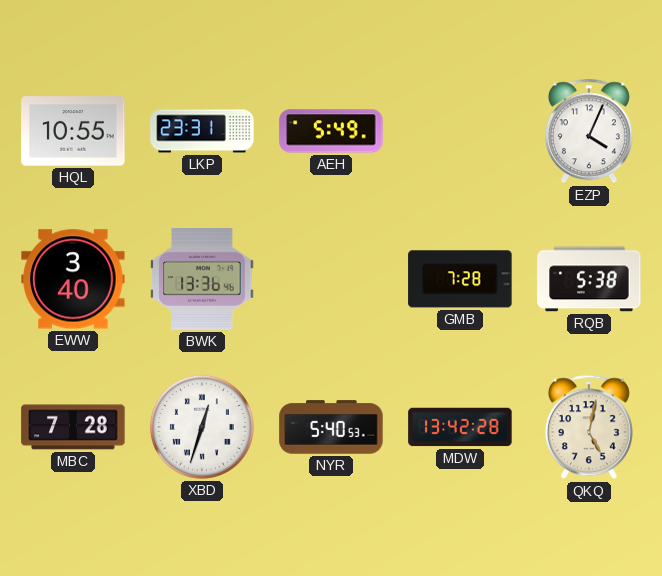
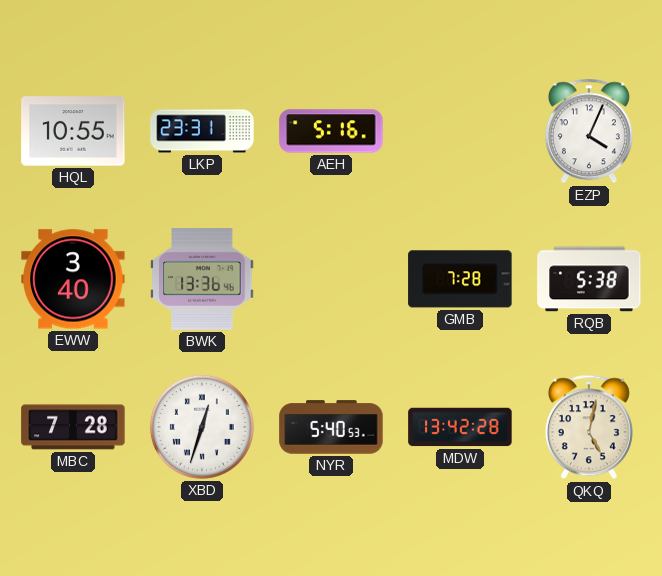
AEH: 5:49 -> 5:16
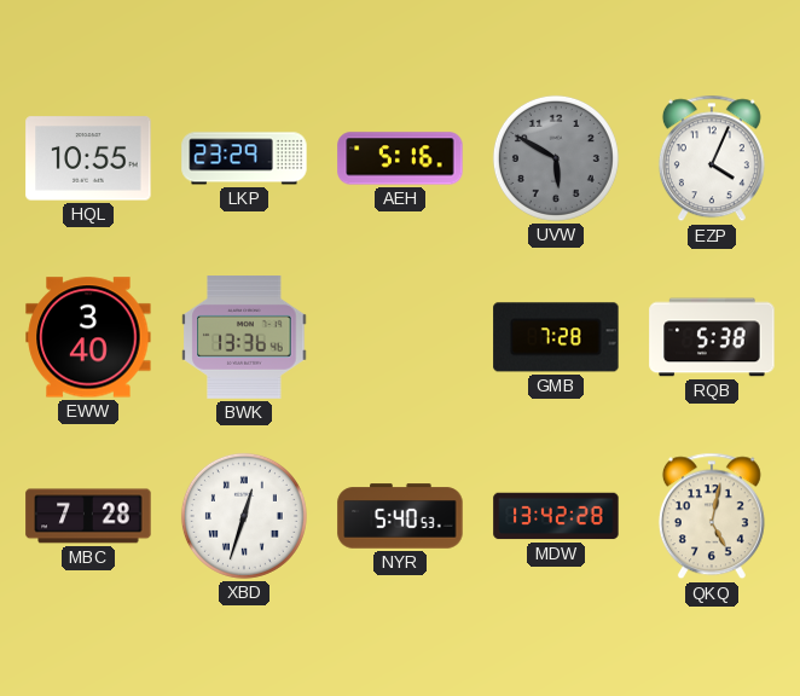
LKP: 23:31 -> 23:29
UVW: none -> 5:50
